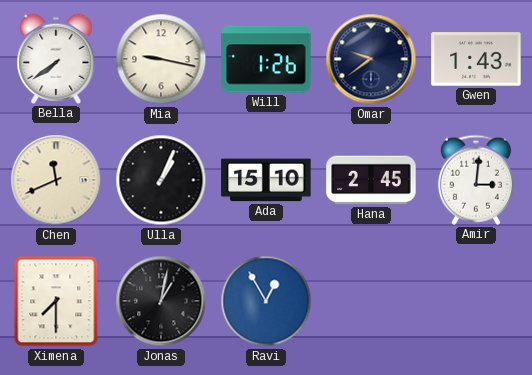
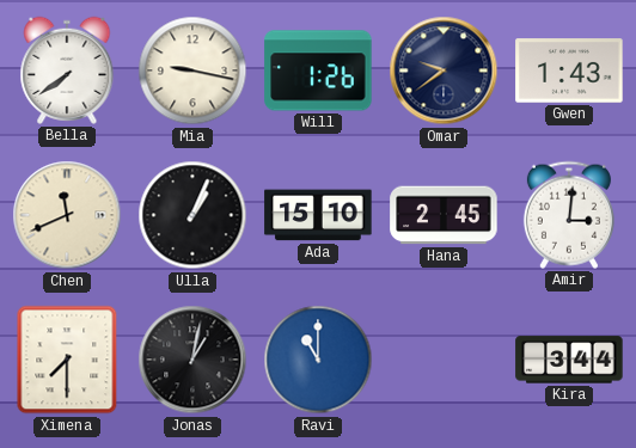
Ravi: 12:55 -> 11:00
Kira: none -> 3:44
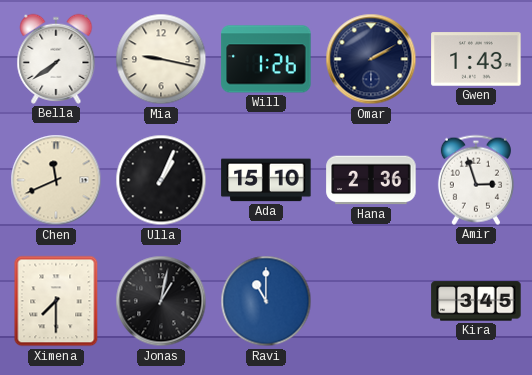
Omar: 9:39 -> 2:10
Hana: 2:45 -> 2:36
Amir: 3:01 -> 2:57
Kira: 3:44 -> 3:45
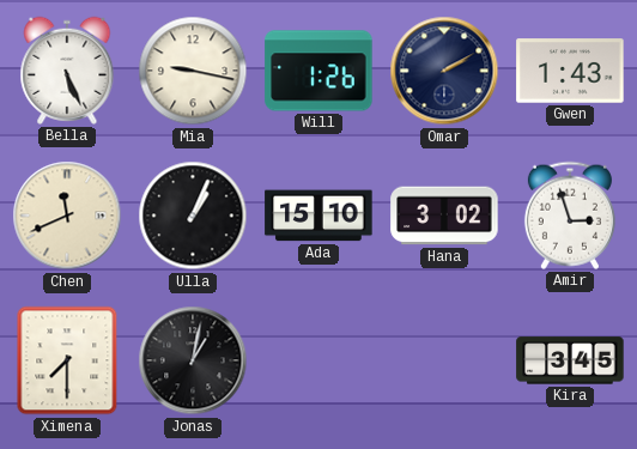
Bella: 7:39 -> 5:26
Hana: 2:36 -> 3:02
Ravi: 11:00 -> none
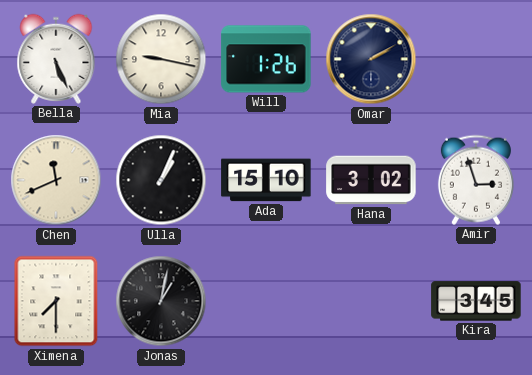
Gwen: 1:43 -> none
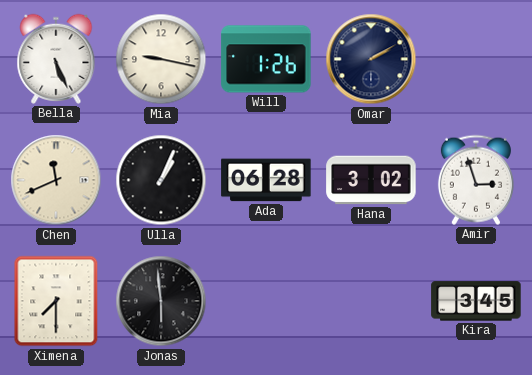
Ada: 15:10 -> 06:28
Jonas: 1:02 -> 5:59
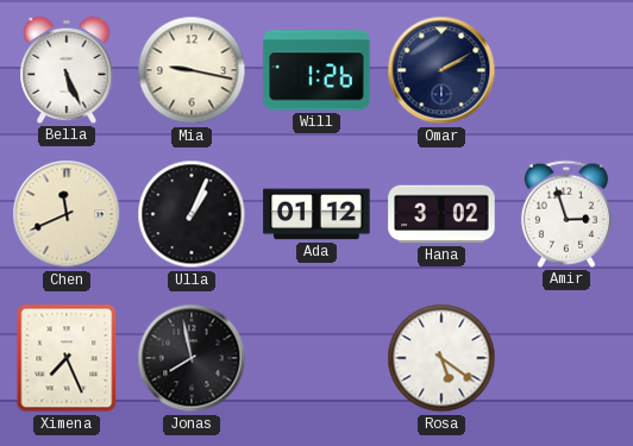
Ada: 06:28 -> 01:12
Ximena: 7:30 -> 7:26
Jonas: 5:59 -> 7:58
Rosa: none -> 5:21
Kira: 3:45 -> none
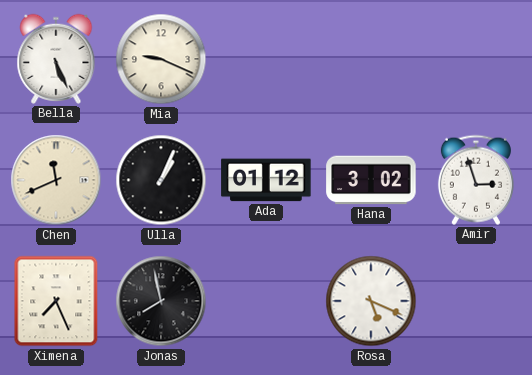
Mia: 9:17 -> 9:19
Will: 1:26 -> none
Omar: 2:10 -> none
Rosa: 5:21 -> 5:19
